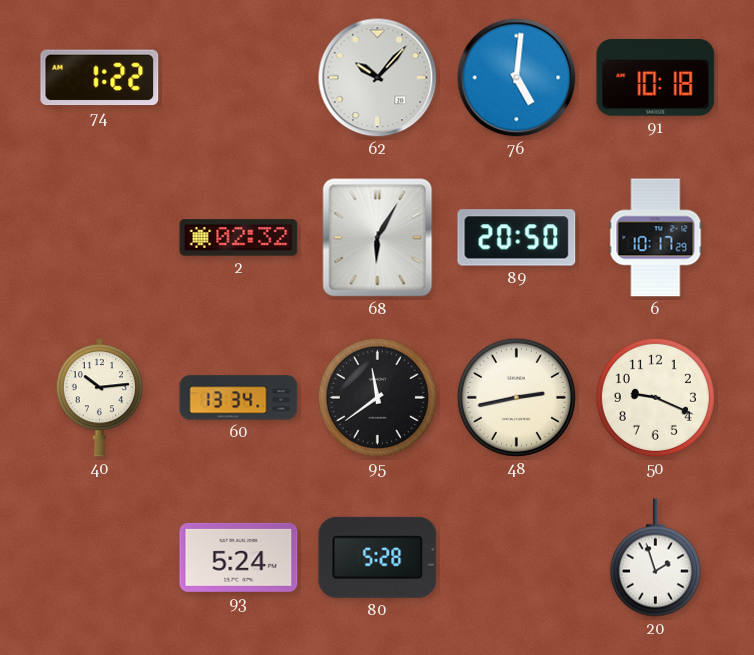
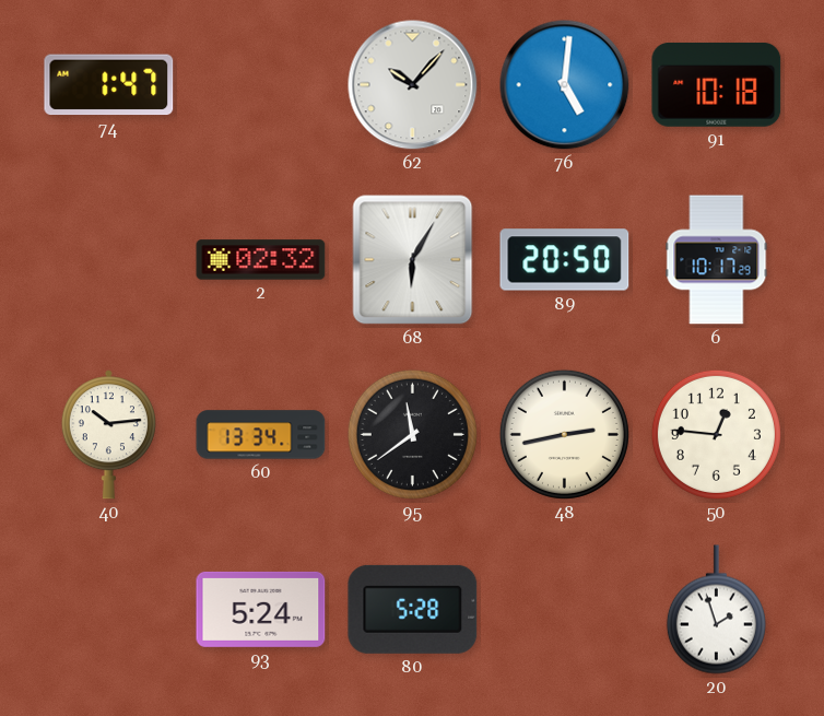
74: 1:22 -> 1:47
50: 9:19 -> 12:46
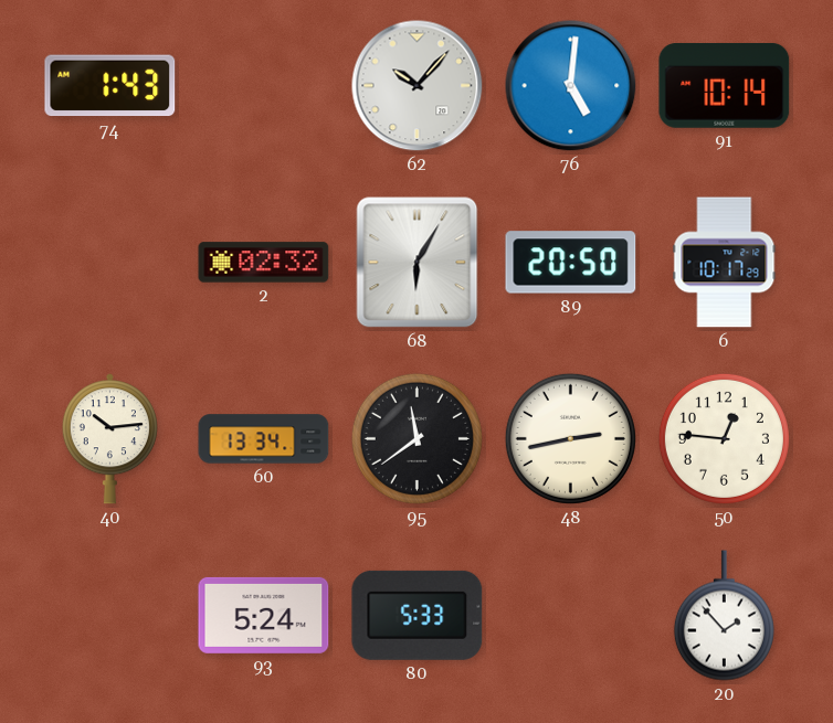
74: 1:47 -> 1:43
91: 10:18 -> 10:14
80: 5:28 -> 5:33
20: 1:57 -> 1:53
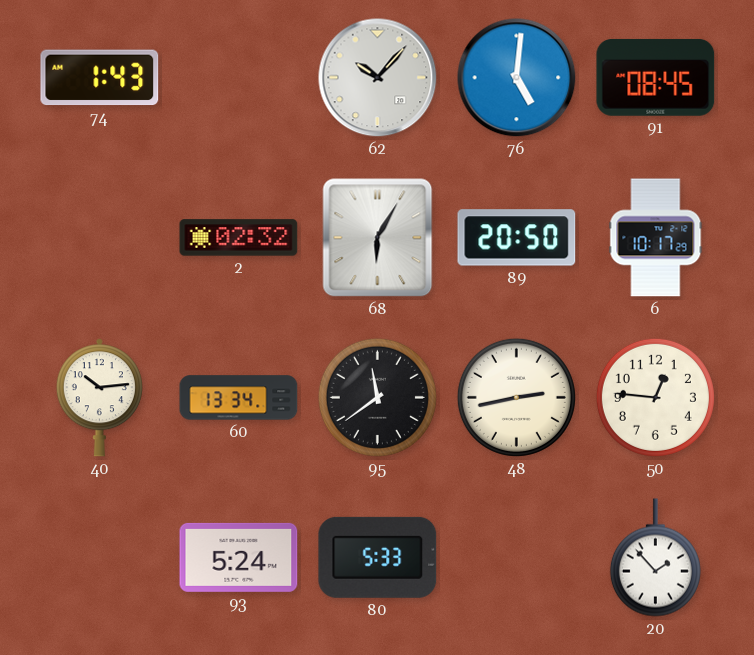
91: 10:14 -> 08:45
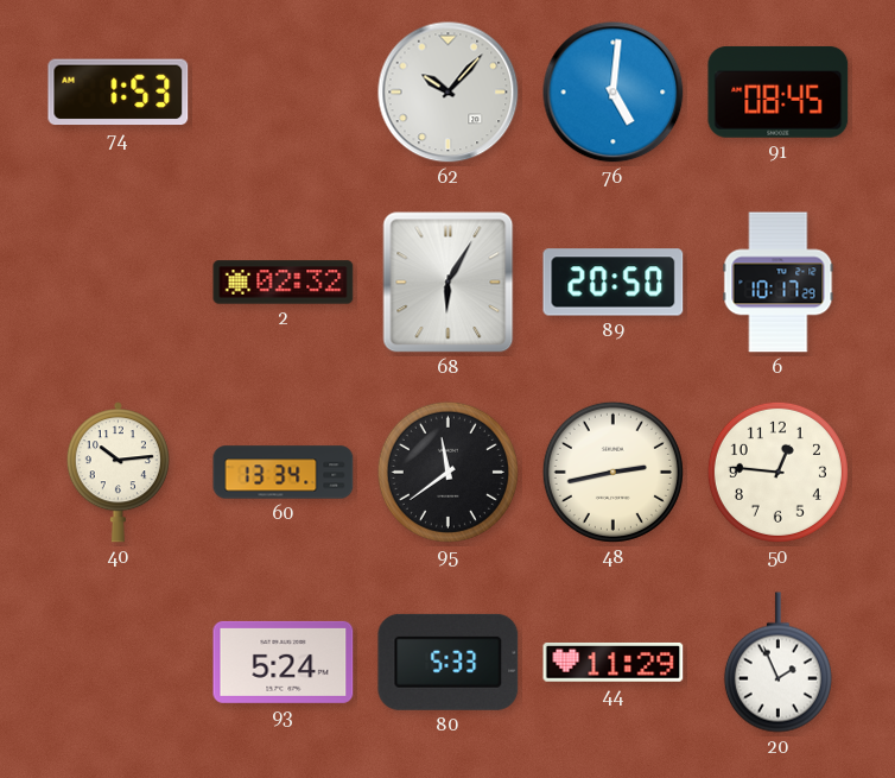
74: 1:43 -> 1:53
44: none -> 11:29
20: 1:53 -> 1:56
